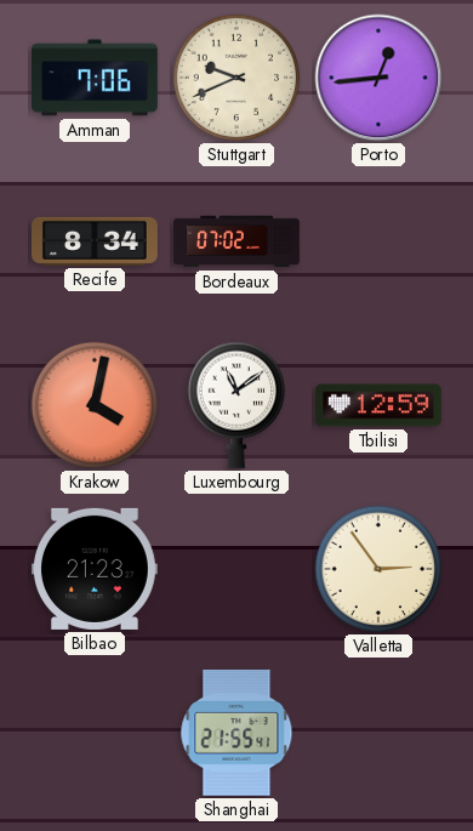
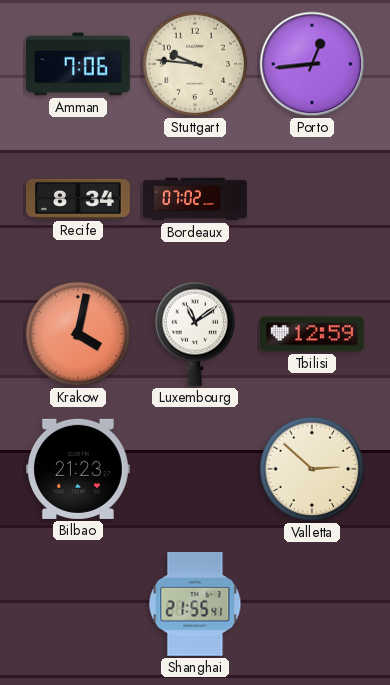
Stuttgart: 9:41 -> 9:46
Valletta: 2:54 -> 2:52
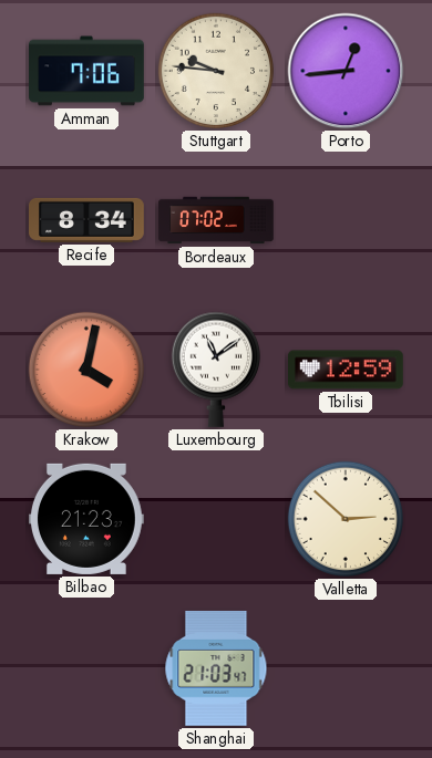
Shanghai: 21:55 -> 21:03
